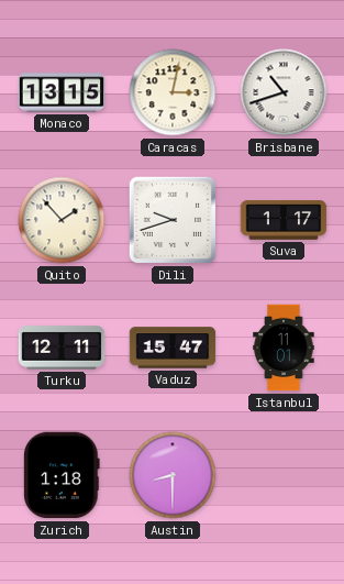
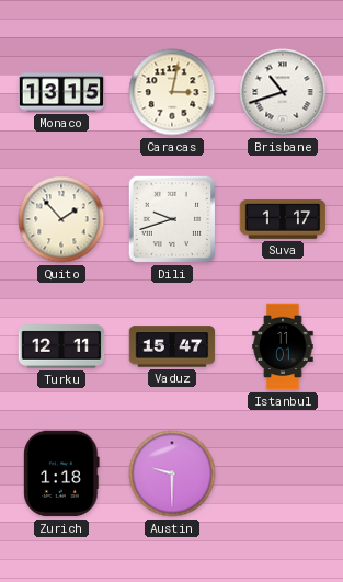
Austin: 8:30 -> 9:30
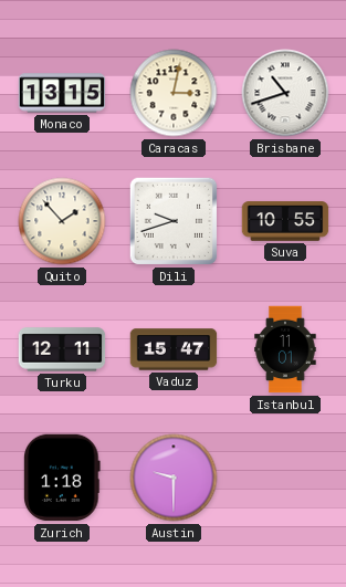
Suva: 1:17 -> 10:55
